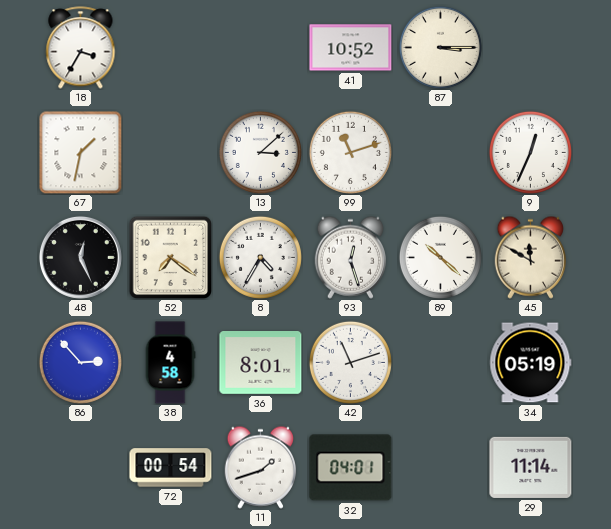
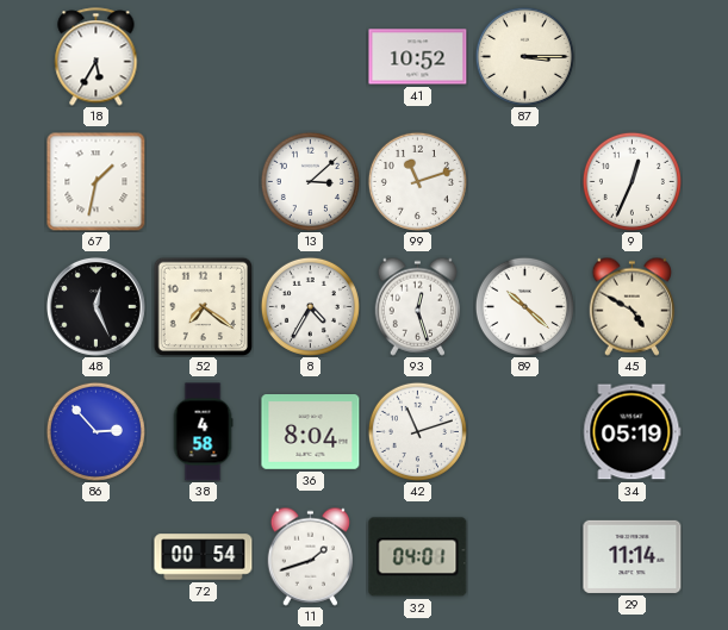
18: 3:35 -> 5:35
45: 11:50 -> 4:50
36: 8:01 -> 8:04
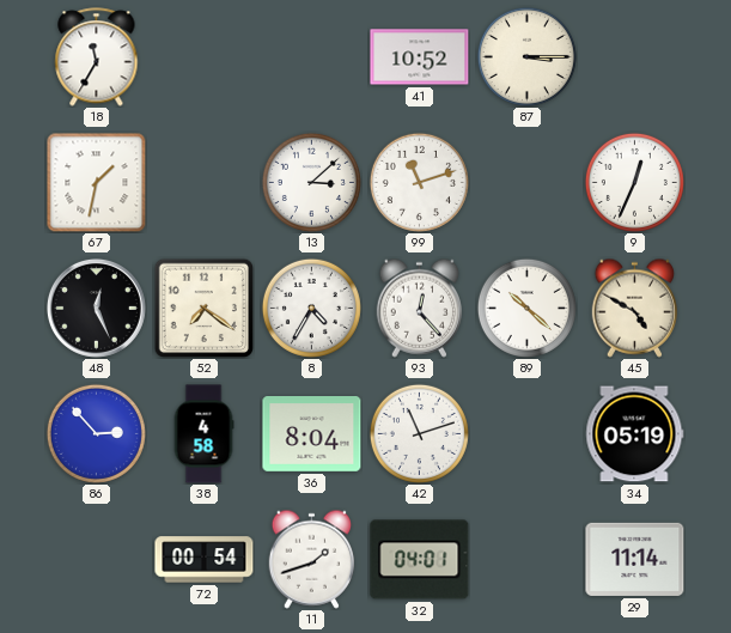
18: 5:35 -> 11:35
93: 12:27 -> 12:23
